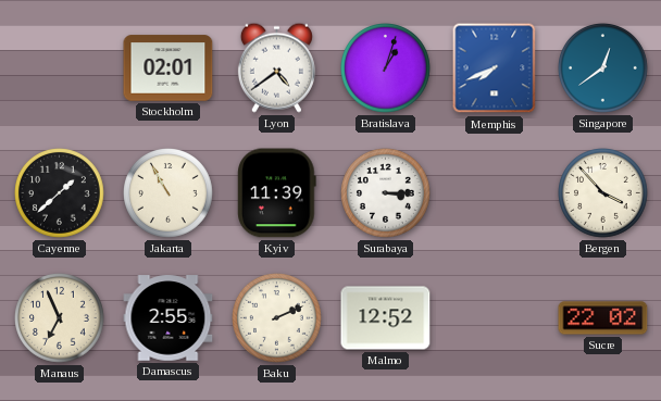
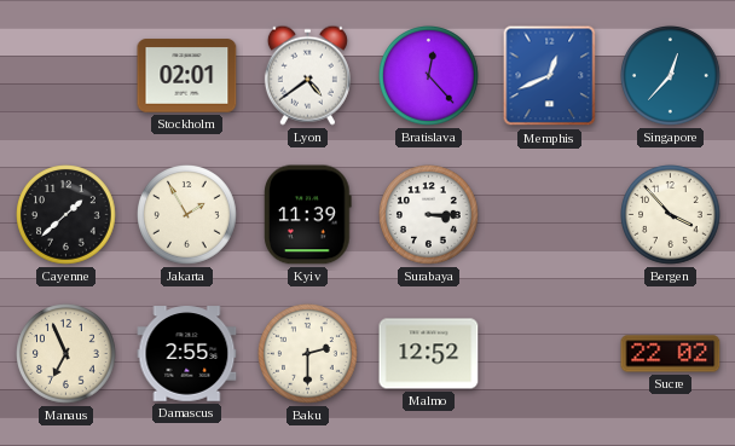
Bratislava: 1:03 -> 12:23
Memphis: 7:41 -> 12:41
Singapore: 12:39 -> 12:37
Jakarta: 10:55 -> 1:55
Baku: 2:11 -> 2:30
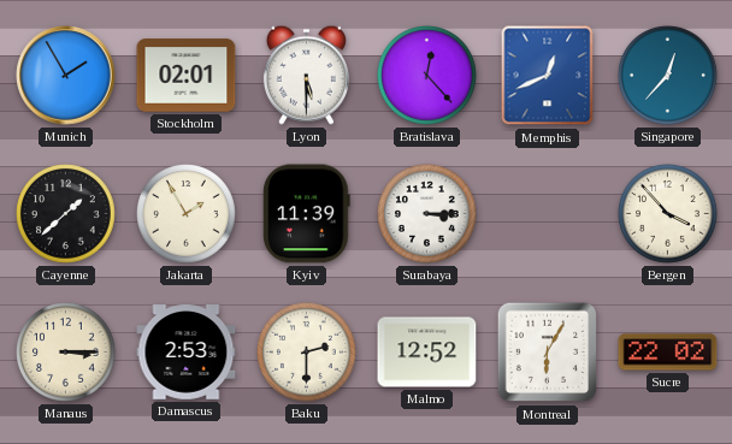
Munich: none -> 1:55
Lyon: 4:39 -> 5:30
Manaus: 6:56 -> 3:15
Damascus: 2:55 -> 2:53
Montreal: none -> 6:05
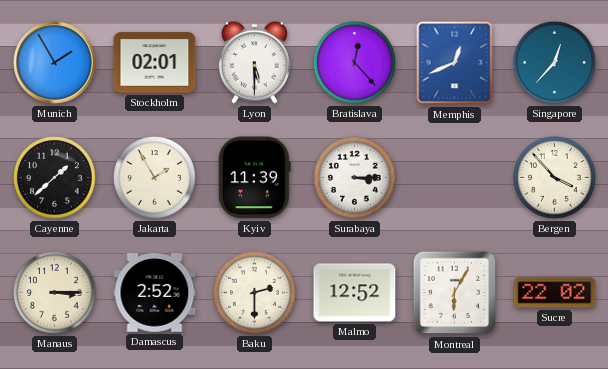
Damascus: 2:53 -> 2:52
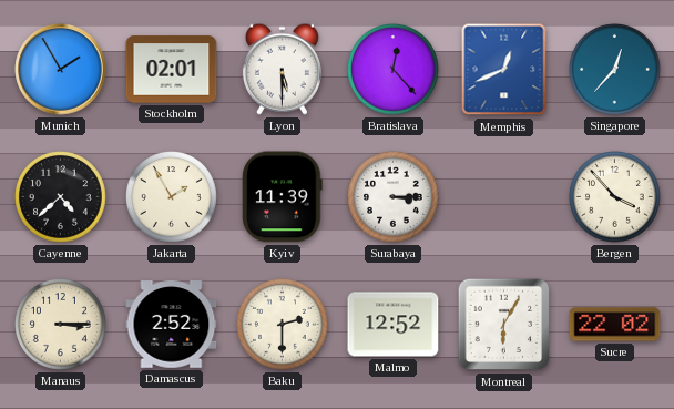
Cayenne: 1:38 -> 4:38
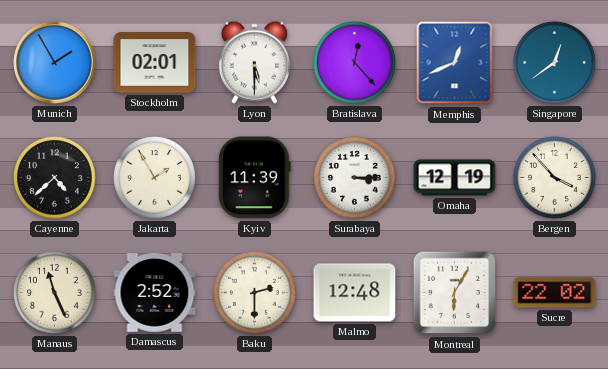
Singapore: 12:37 -> 12:39
Omaha: none -> 12:19
Manaus: 3:15 -> 11:26
Malmo: 12:52 -> 12:48
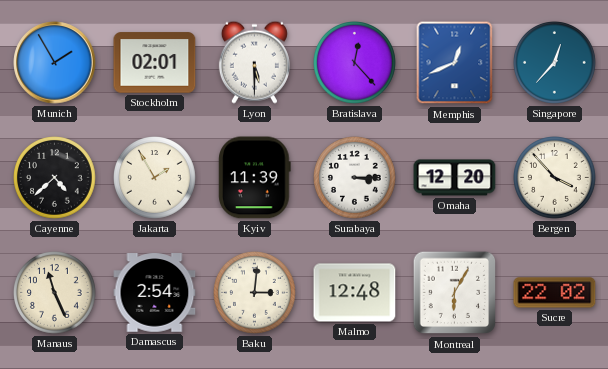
Singapore: 12:39 -> 12:37
Omaha: 12:19 -> 12:20
Damascus: 2:52 -> 2:54
Baku: 2:30 -> 3:01
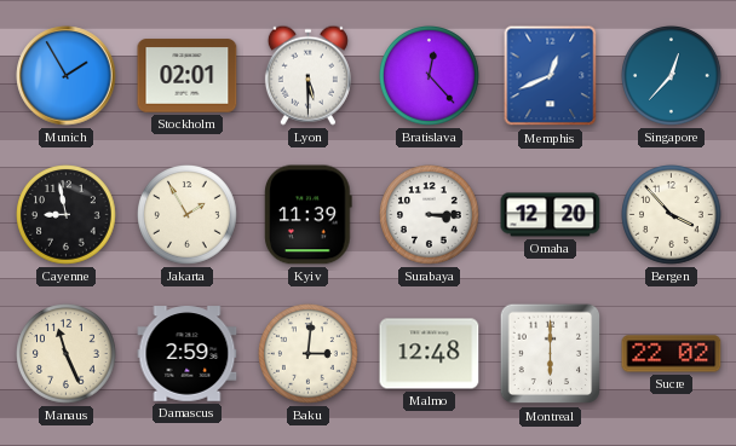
Cayenne: 4:38 -> 8:58
Damascus: 2:54 -> 2:59
Montreal: 6:05 -> 6:00
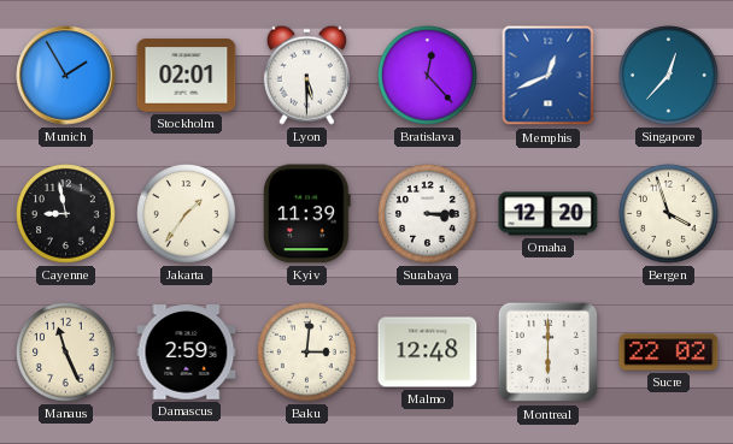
Jakarta: 1:55 -> 1:36
Bergen: 3:53 -> 3:57
